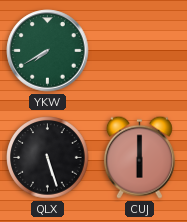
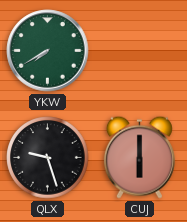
QLX: 5:27 -> 9:27
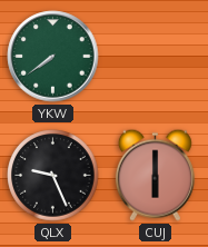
YKW: 7:40 -> 7:39
QLX: 9:27 -> 9:26
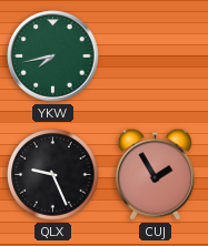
YKW: 7:39 -> 7:43
CUJ: 6:00 -> 1:55
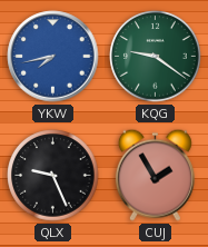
YKW dial: green -> blue
KQG: none -> 9:21
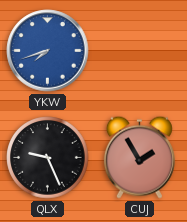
YKW: 7:43 -> 7:42
KQG: 9:21 -> none
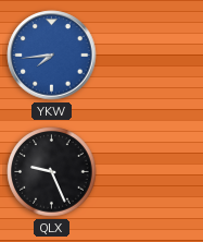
YKW: 7:42 -> 7:44
CUJ: 1:55 -> none
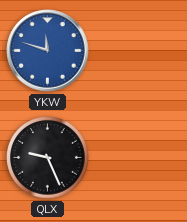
YKW: 7:44 -> 11:48
